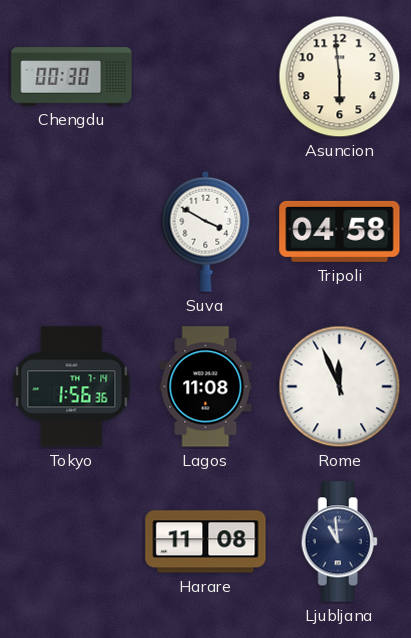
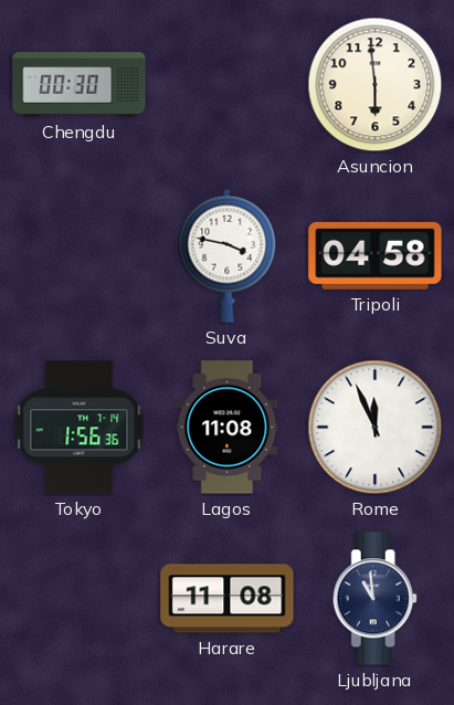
Suva: 3:50 -> 3:47
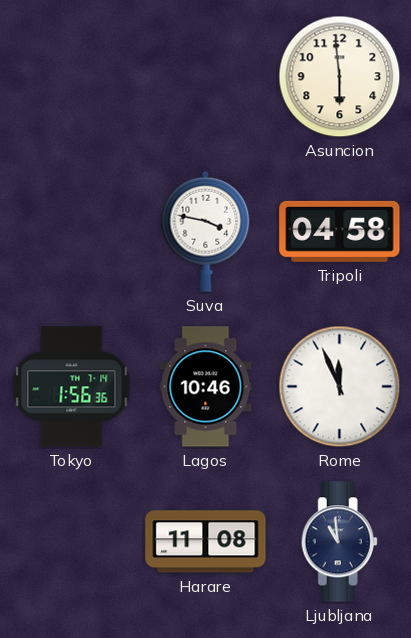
Chengdu: 00:30 -> none
Lagos: 11:08 -> 10:46
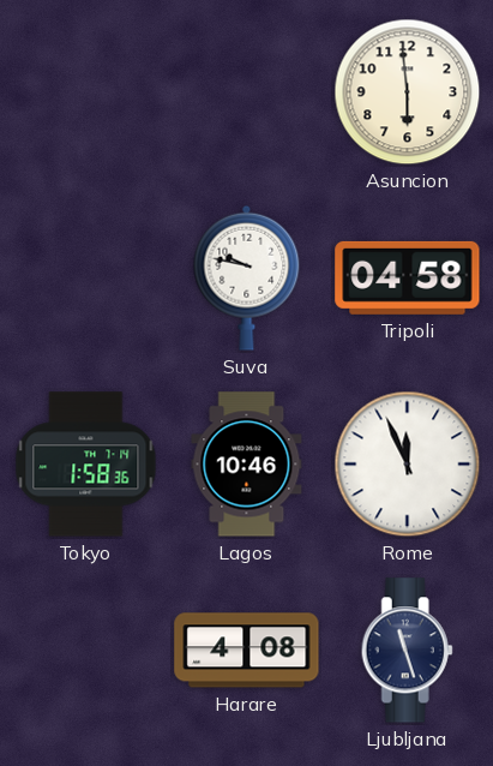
Suva: 3:47 -> 9:47
Tokyo: 1:56 -> 1:58
Harare: 11:08 -> 4:08
Ljubljana: 10:59 -> 11:27
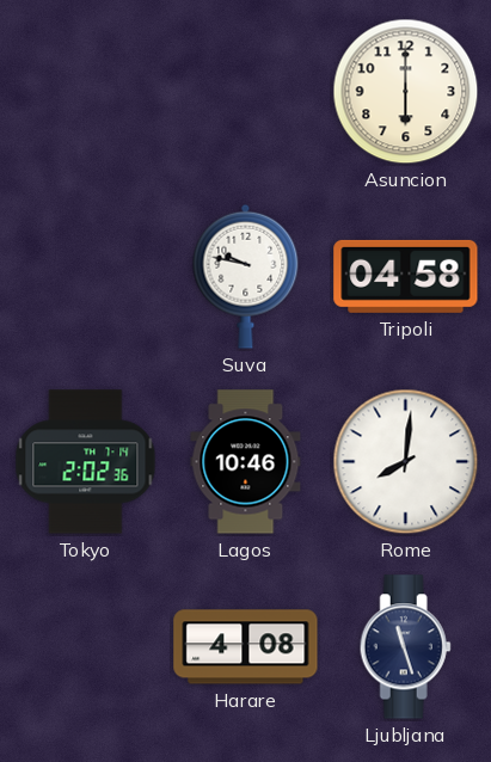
Asuncion: 5:59 -> 6:00
Tokyo: 1:58 -> 2:02
Rome: 11:56 -> 8:01
